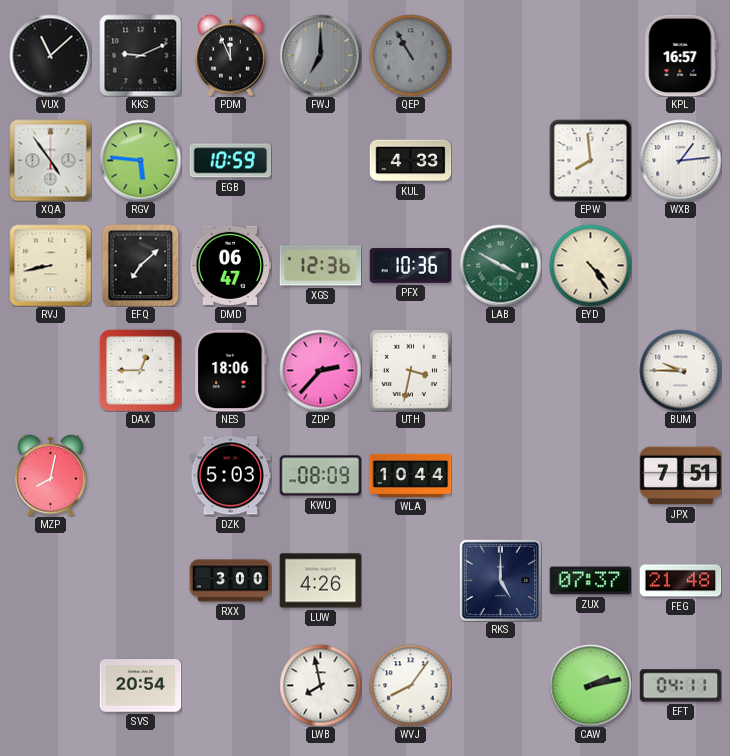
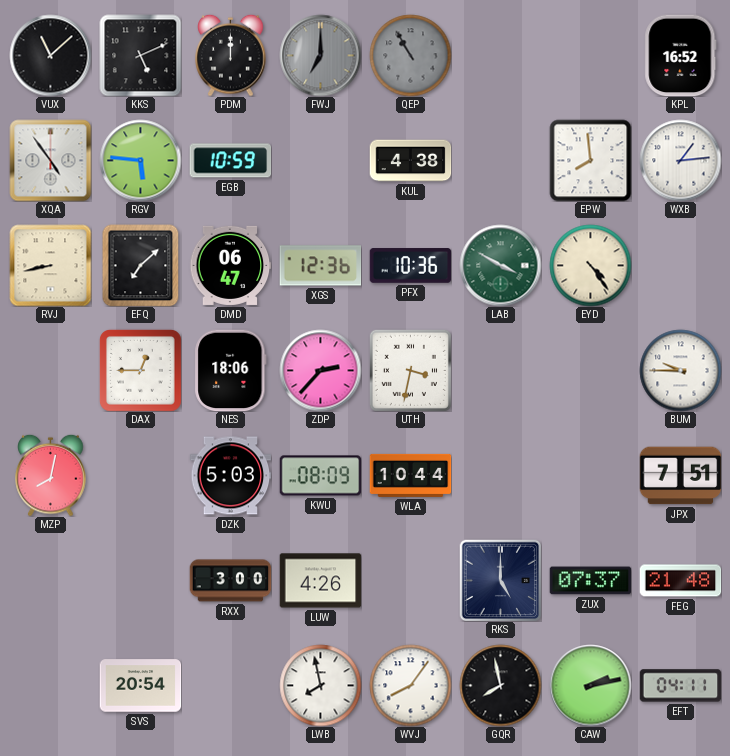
KKS: 9:11 -> 5:11
PDM: 11:56 -> 12:00
KPL: 16:57 -> 16:52
KUL: 4:33 -> 4:38
GQR: none -> 7:58
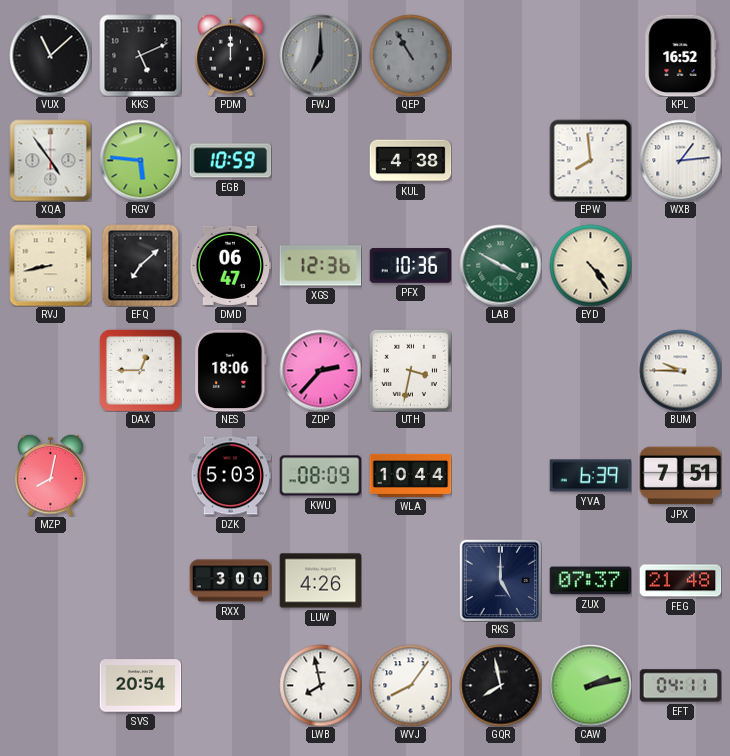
YVA: none -> 6:39
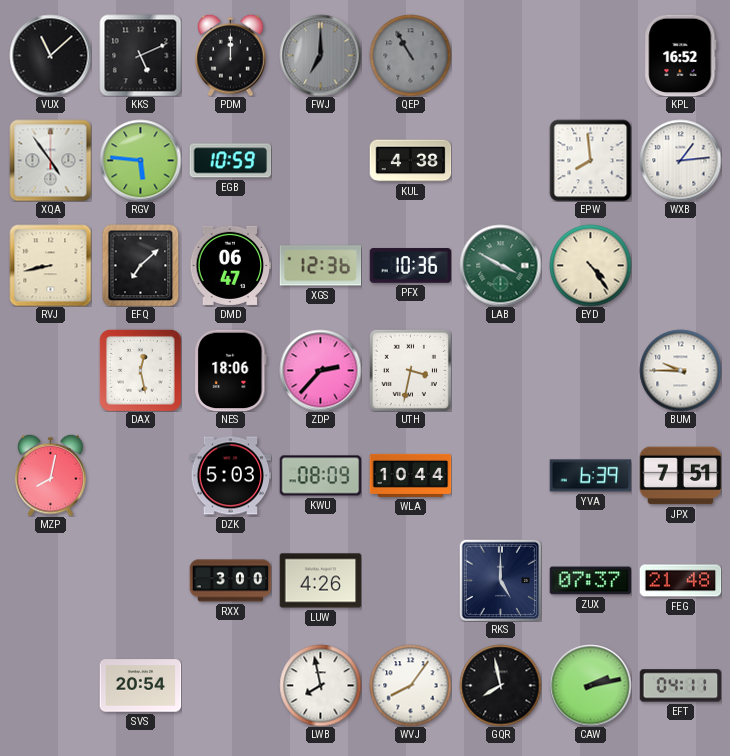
DAX: 12:45 -> 12:28
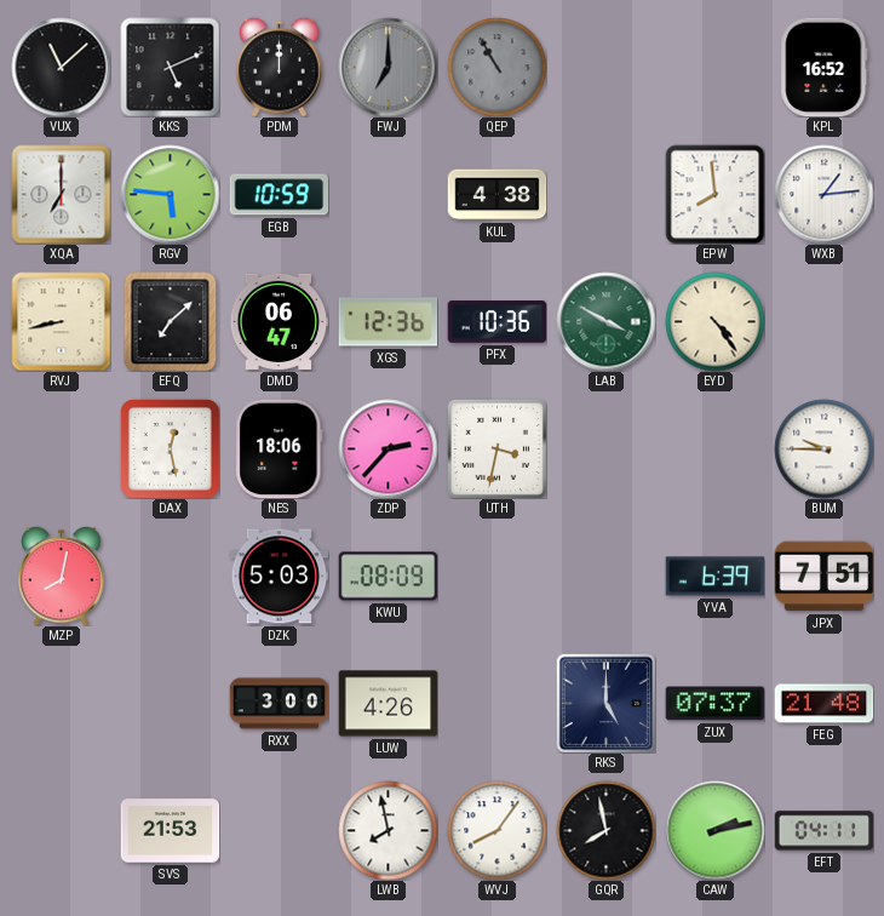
XQA: 4:54 -> 7:00
WLA: 10:44 -> none
SVS: 20:54 -> 21:53
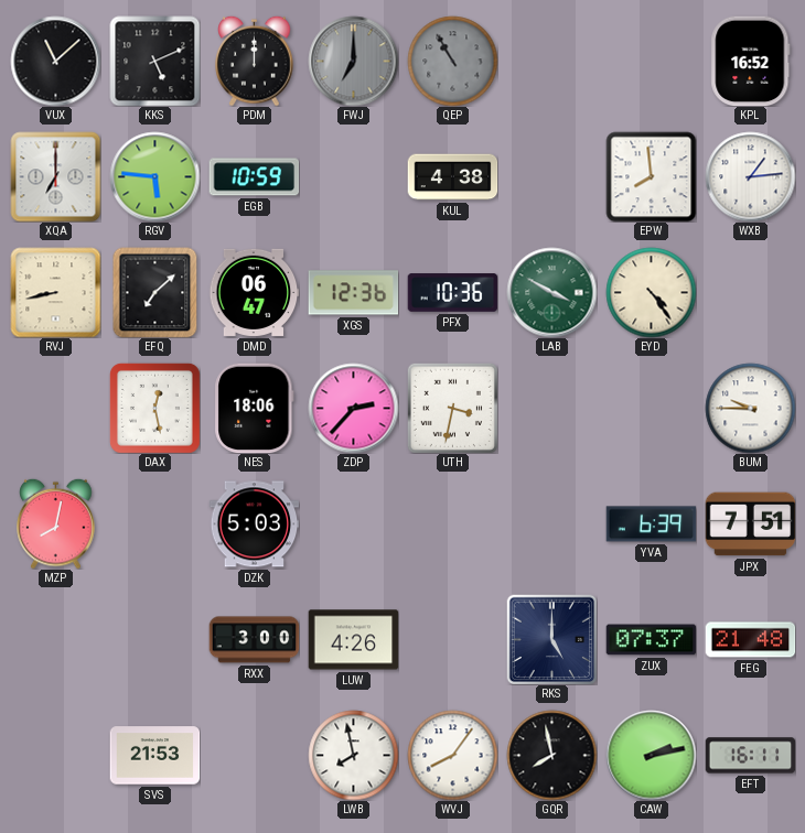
KWU: 08:09 -> none
EFT: 04:11 -> 16:11
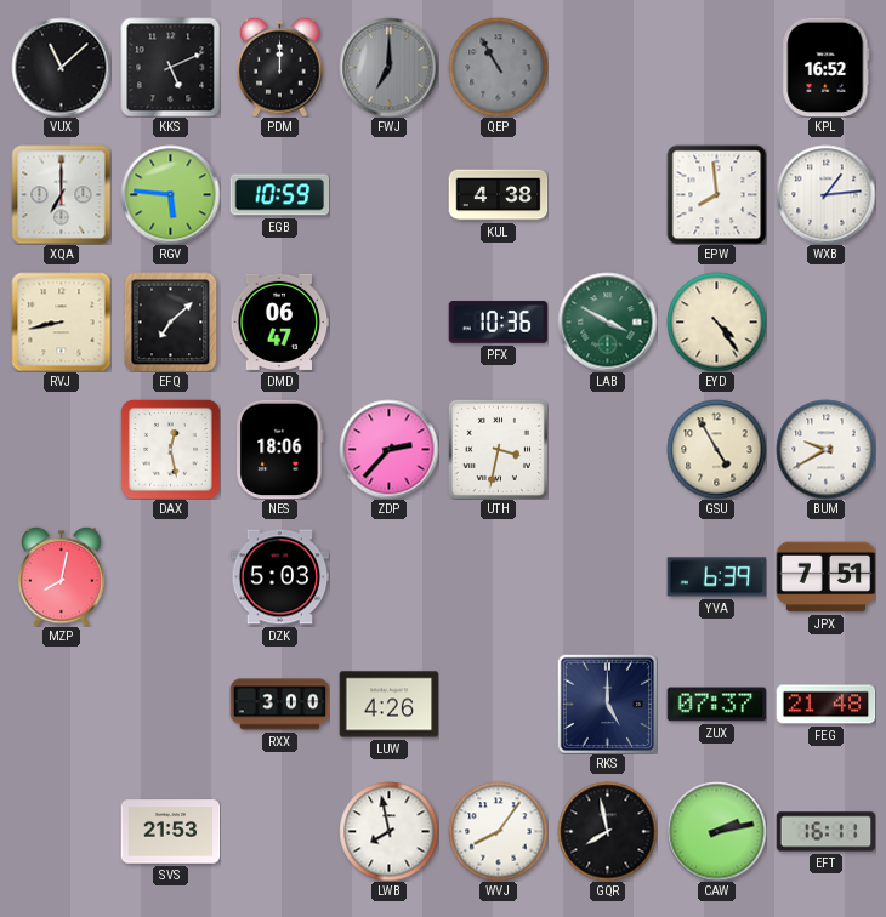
XGS: 12:36 -> none
GSU: none -> 4:55
BUM: 9:45 -> 9:40
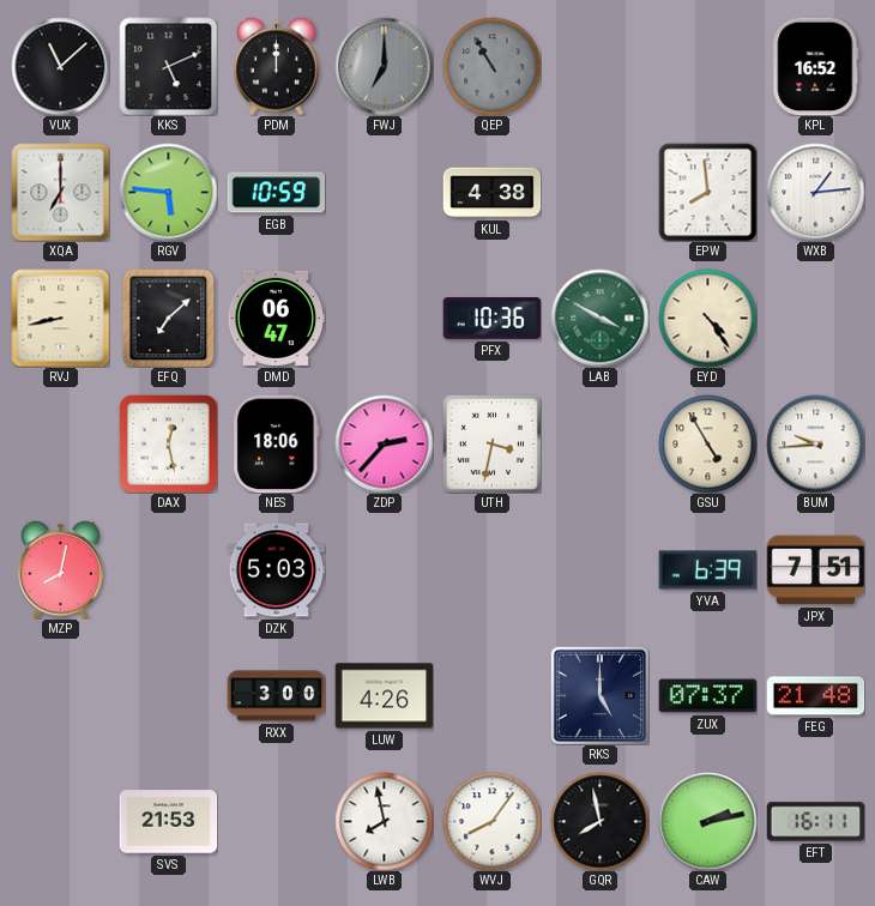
BUM: 9:40 -> 9:44
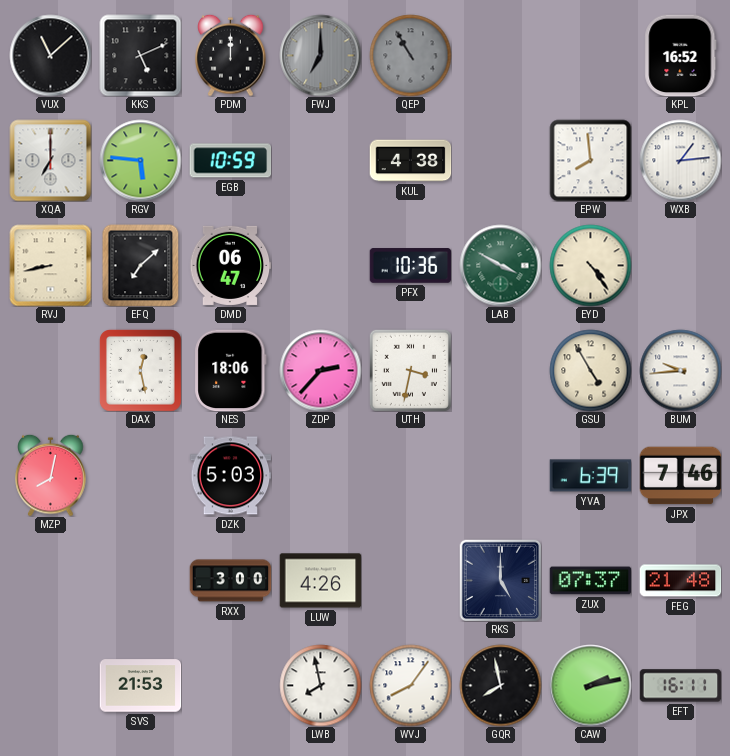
JPX: 7:51 -> 7:46
